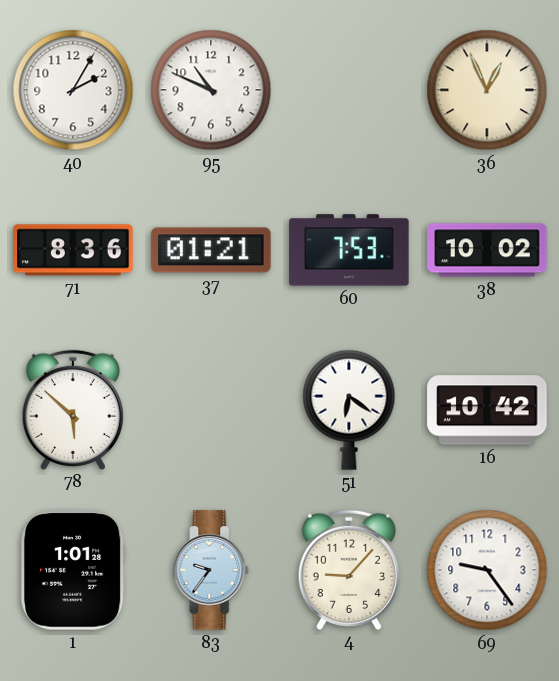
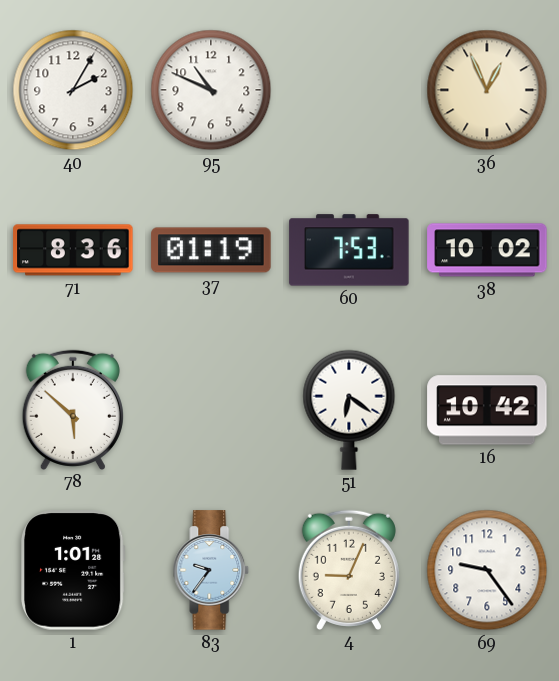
37: 01:21 -> 01:19
4: 9:07 -> 9:04
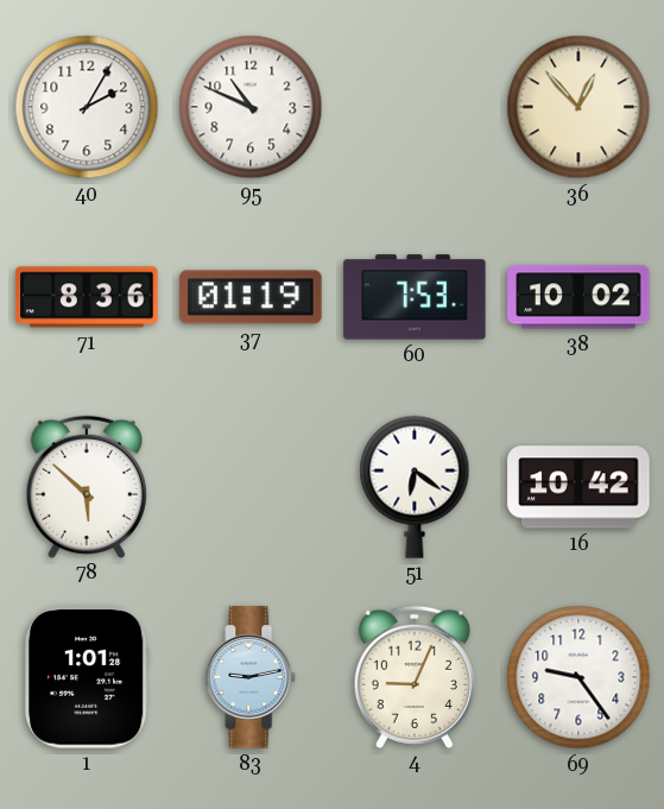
36: 12:56 -> 12:53
83: 9:36 -> 9:13
